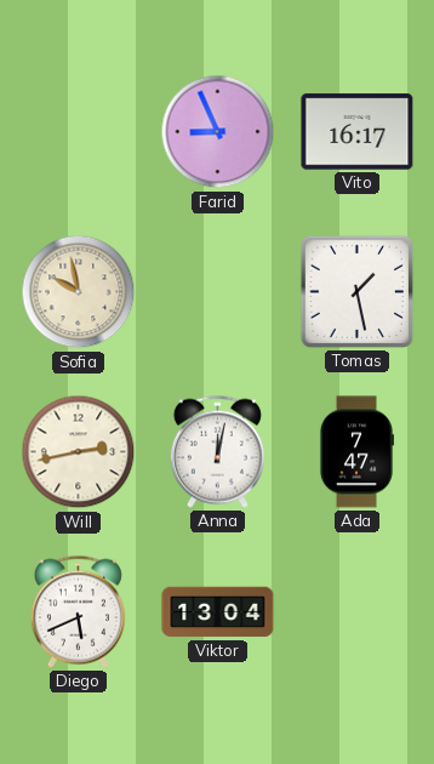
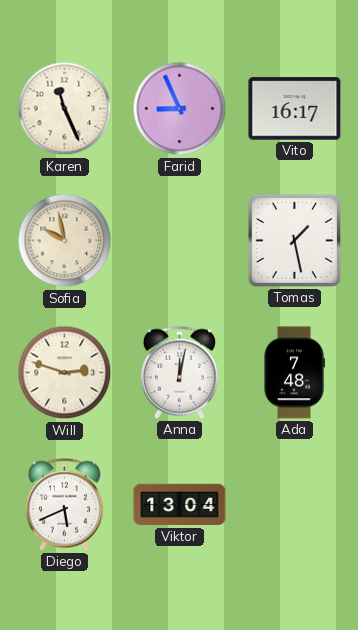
Karen: none -> 11:26
Will: 2:43 -> 2:48
Ada: 7:47 -> 7:48
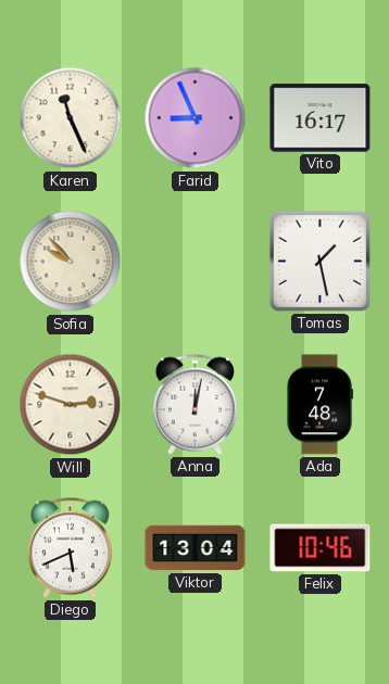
Sofia: 9:58 -> 9:53
Felix: none -> 10:46
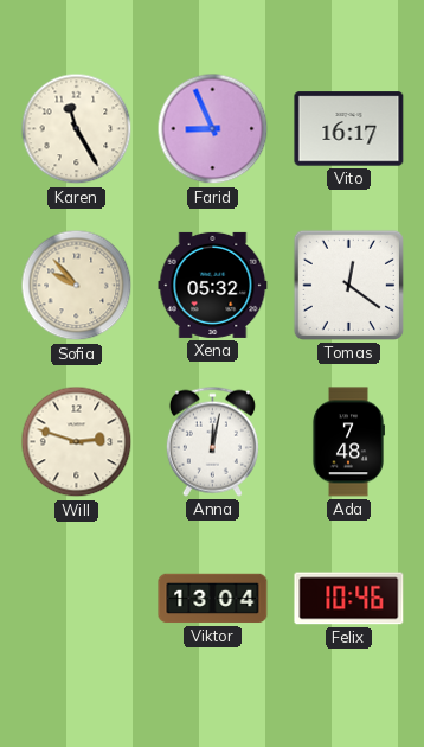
Karen: 11:26 -> 11:25
Xena: none -> 05:32
Tomas: 1:28 -> 12:21
Diego: 5:41 -> none
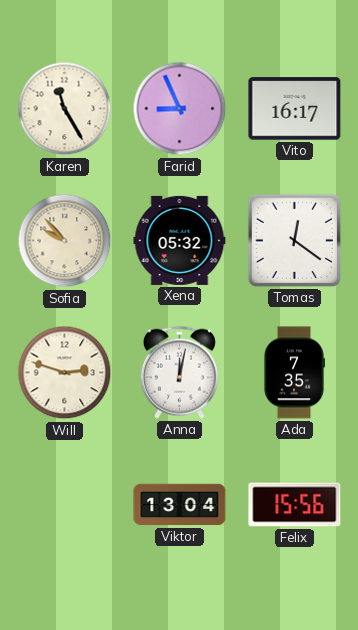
Ada: 7:48 -> 7:35
Felix: 10:46 -> 15:56
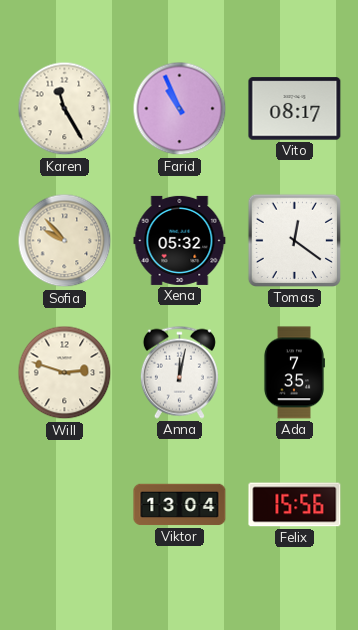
Farid: 8:56 -> 10:56
Vito: 16:17 -> 08:17
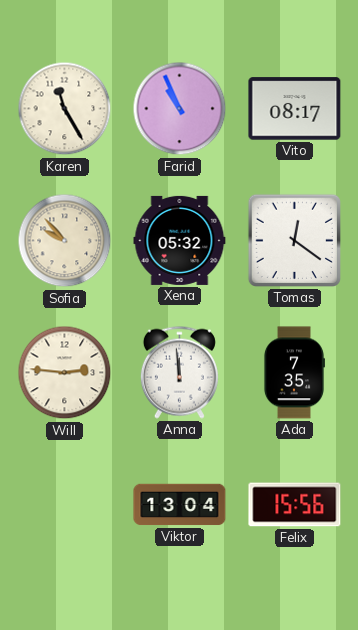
Will: 2:48 -> 2:46
Anna: 12:02 -> 11:59
